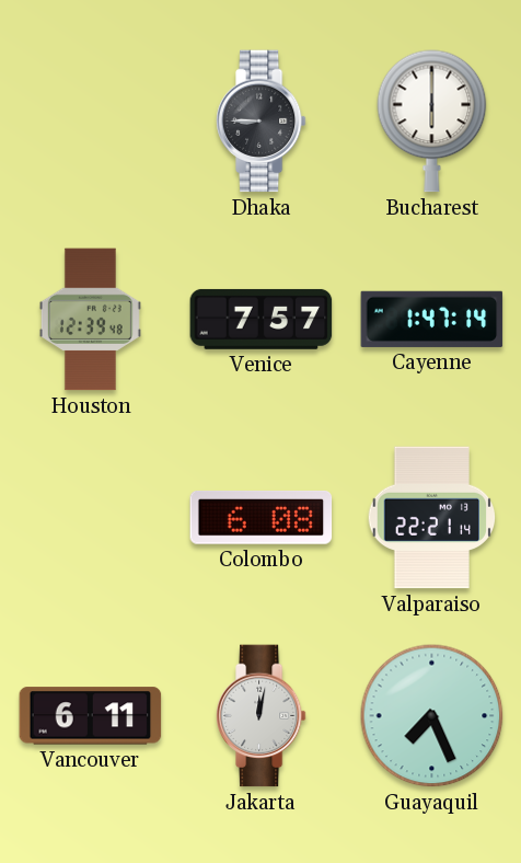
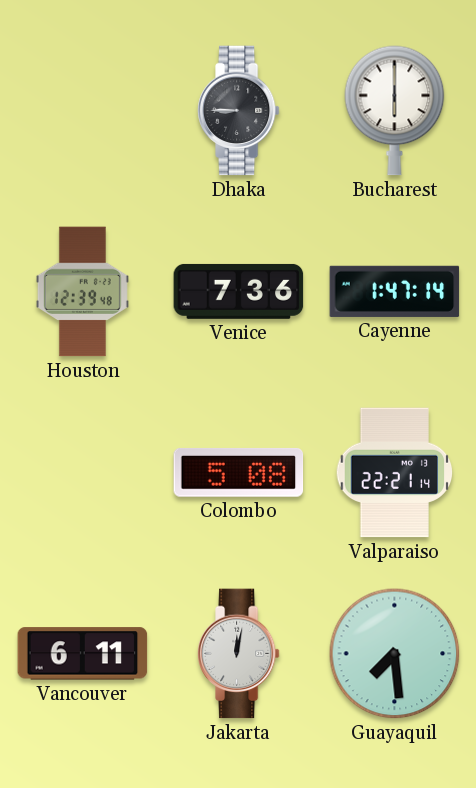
Venice: 7:57 -> 7:36
Colombo: 6:08 -> 5:08
Guayaquil: 7:26 -> 7:29
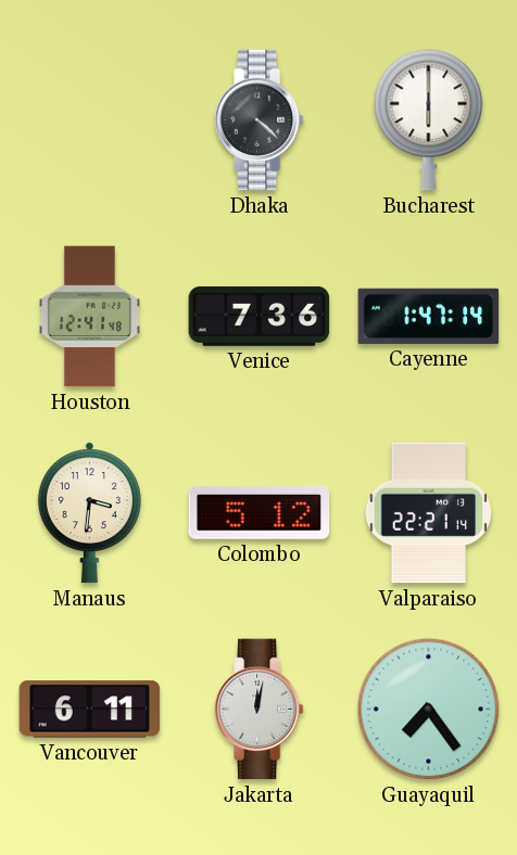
Dhaka: 8:45 -> 4:22
Houston: 12:39 -> 12:41
Manaus: none -> 3:31
Colombo: 5:08 -> 5:12
Guayaquil: 7:29 -> 7:24
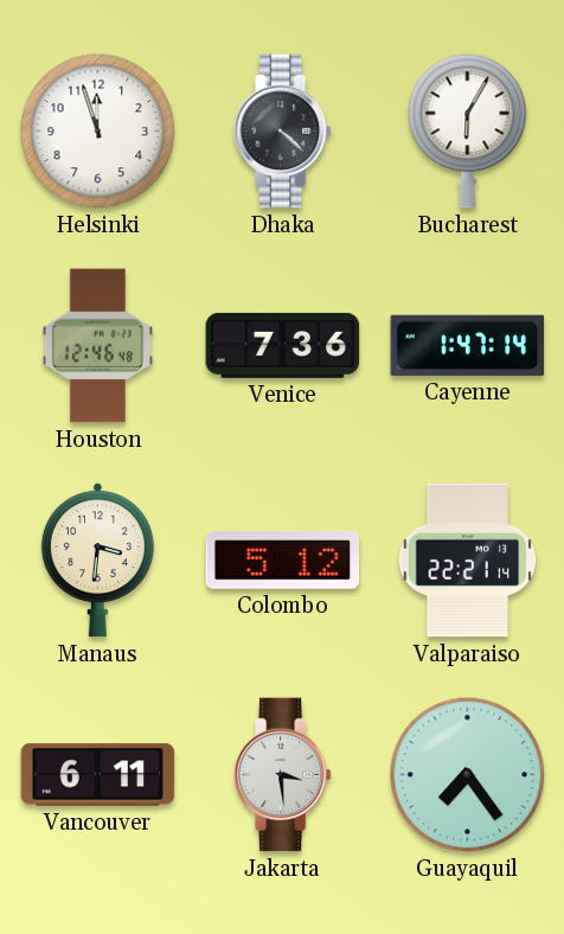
Helsinki: none -> 11:57
Bucharest: 6:00 -> 6:05
Houston: 12:41 -> 12:46
Jakarta: 12:02 -> 3:29
